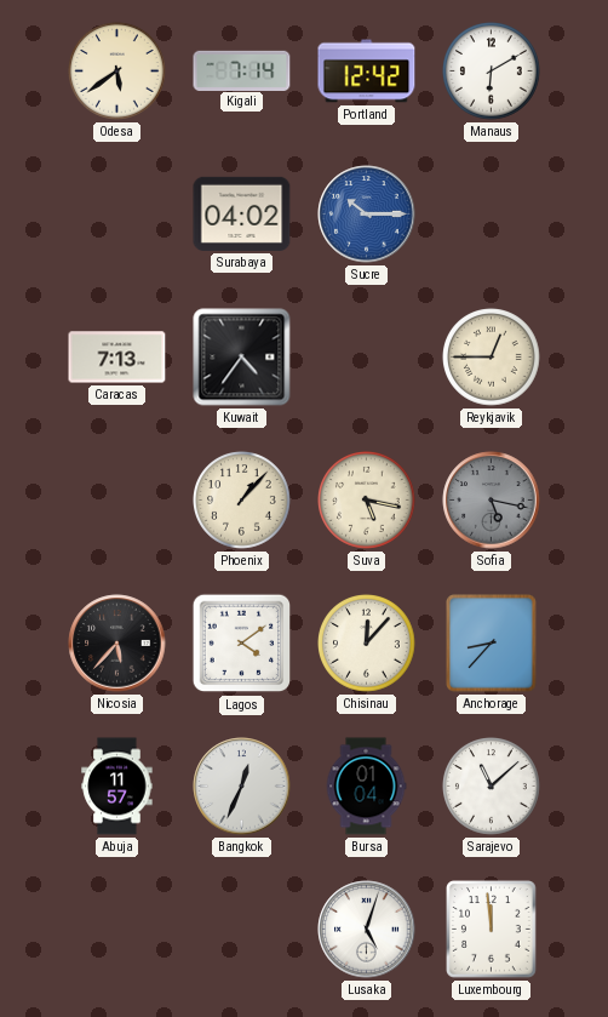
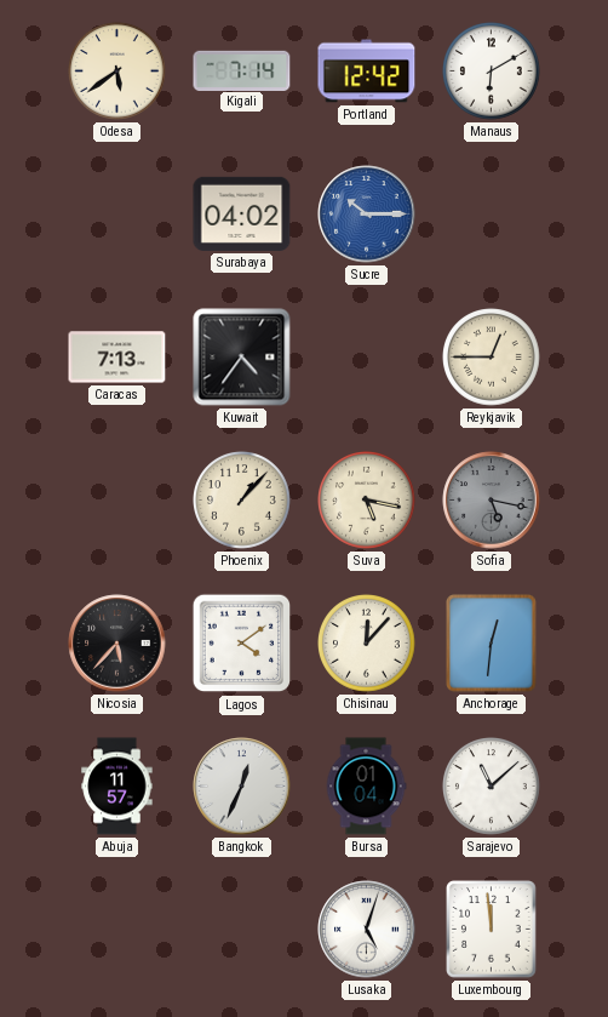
Anchorage: 8:37 -> 12:31
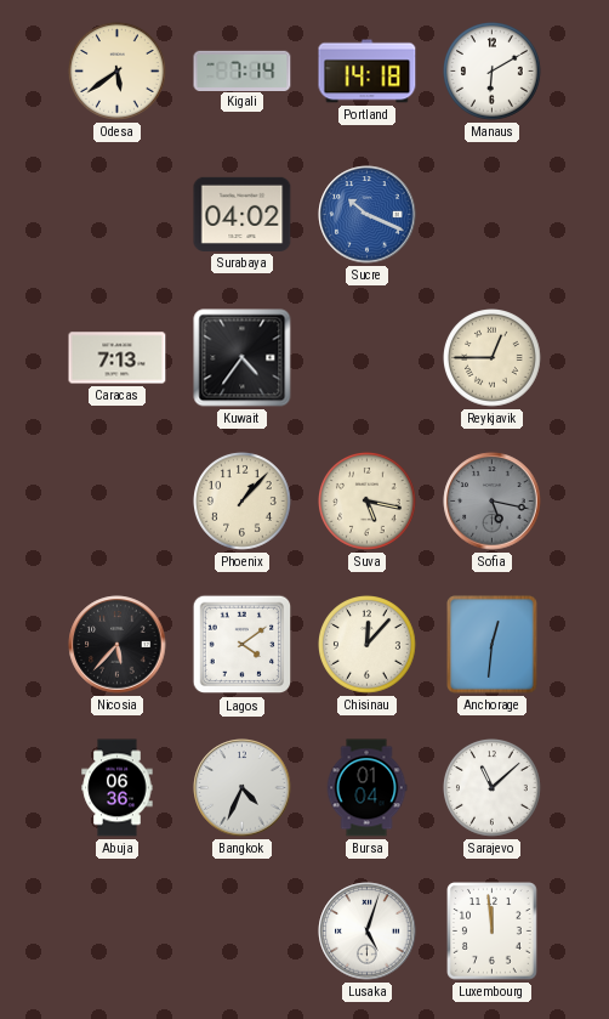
Portland: 12:42 -> 14:18
Sucre: 10:15 -> 10:19
Abuja: 11:57 -> 06:36
Bangkok: 12:34 -> 4:34
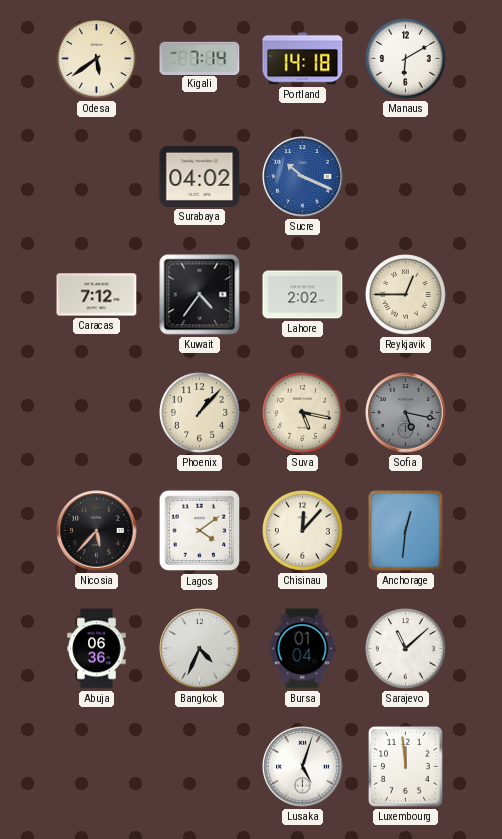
Caracas: 7:13 -> 7:12
Lahore: none -> 2:02
